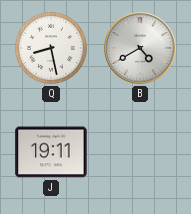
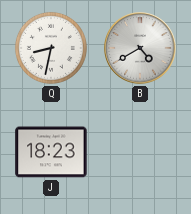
Q: 8:28 -> 8:32
J: 19:11 -> 18:23
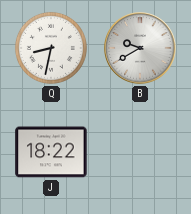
B: 4:40 -> 9:40
J: 18:23 -> 18:22
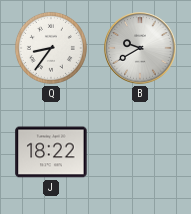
Q: 8:32 -> 8:36
